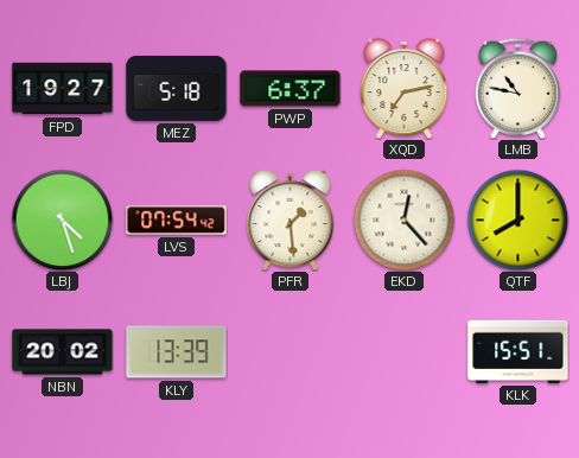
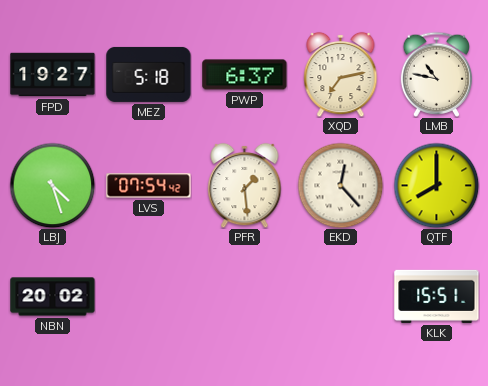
KLY: 13:39 -> none
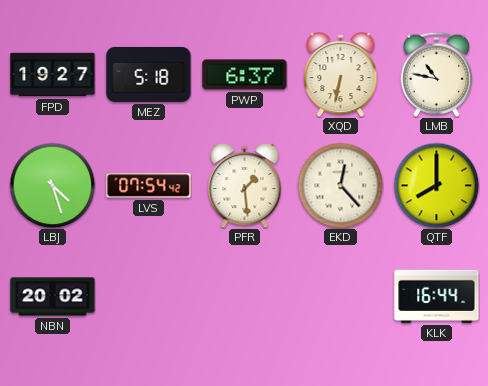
XQD: 7:13 -> 6:32
KLK: 15:51 -> 16:44
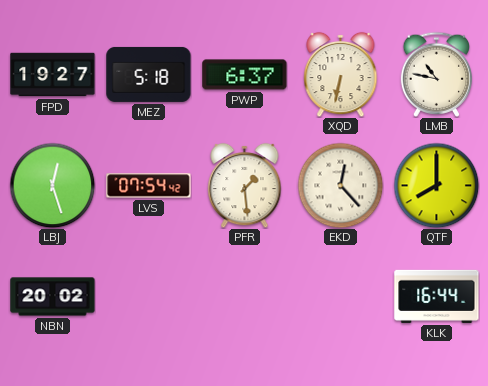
LBJ: 4:27 -> 12:27
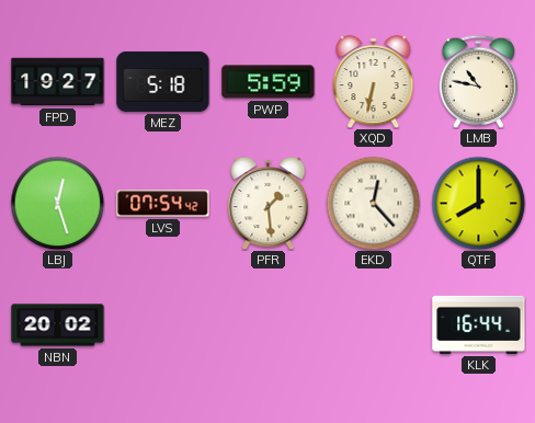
PWP: 6:37 -> 5:59
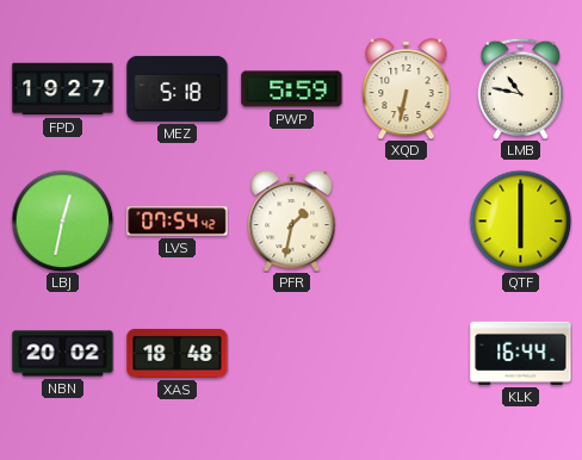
LBJ: 12:27 -> 12:32
PFR: 1:29 -> 1:32
EKD: 12:23 -> none
QTF: 8:00 -> 6:00
XAS: none -> 18:48
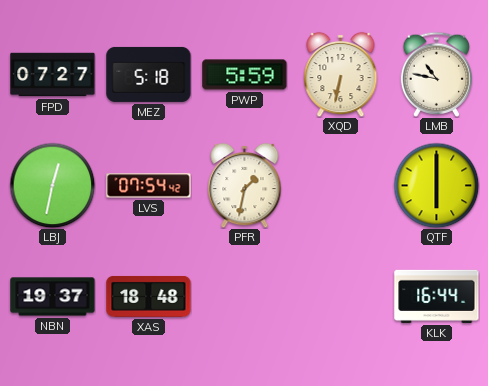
FPD: 19:27 -> 07:27
NBN: 20:02 -> 19:37
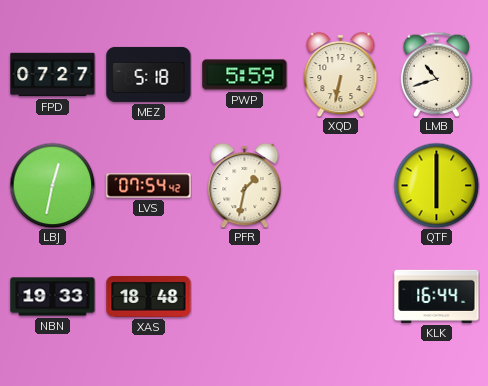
LMB: 10:47 -> 10:42
NBN: 19:37 -> 19:33
